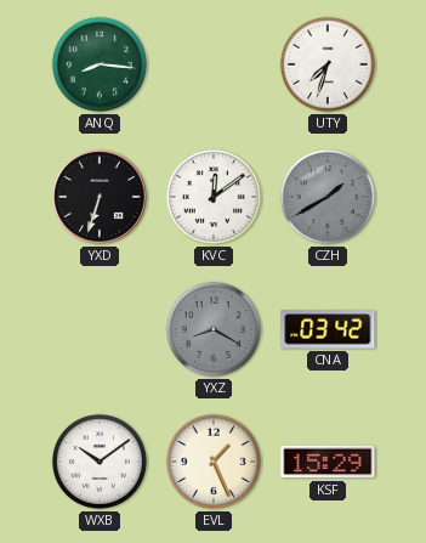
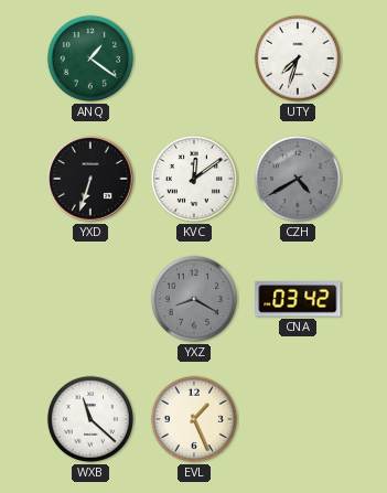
ANQ: 8:16 -> 1:21
CZH: 1:40 -> 4:40
WXB: 10:09 -> 11:22
KSF: 15:29 -> none
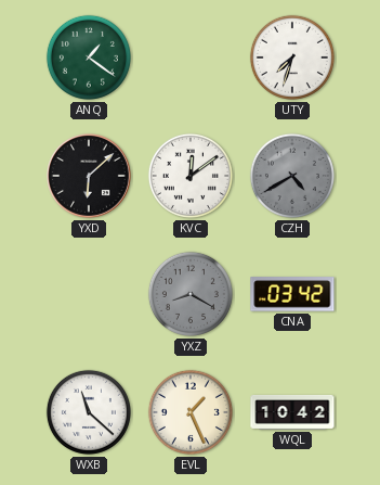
YXD: 6:33 -> 6:08
WQL: none -> 10:42
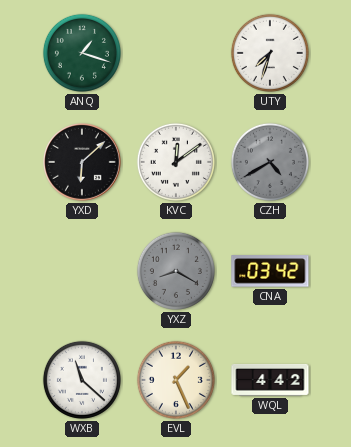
ANQ: 1:21 -> 1:18
WQL: 10:42 -> 4:42
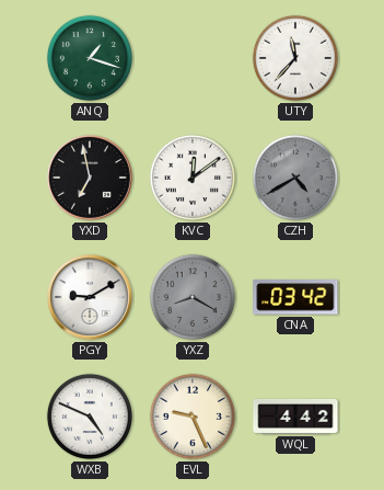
UTY: 7:33 -> 11:37
YXD: 6:08 -> 6:58
PGY: none -> 9:10
WXB: 11:22 -> 4:49
EVL: 1:26 -> 9:26
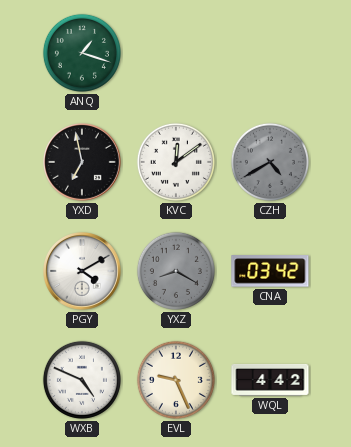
UTY: 11:37 -> none
PGY: 9:10 -> 4:10
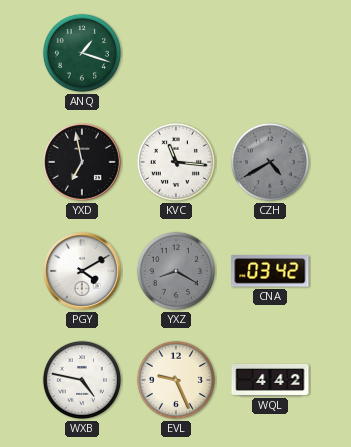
KVC: 12:09 -> 11:16
WXB: 4:49 -> 4:47
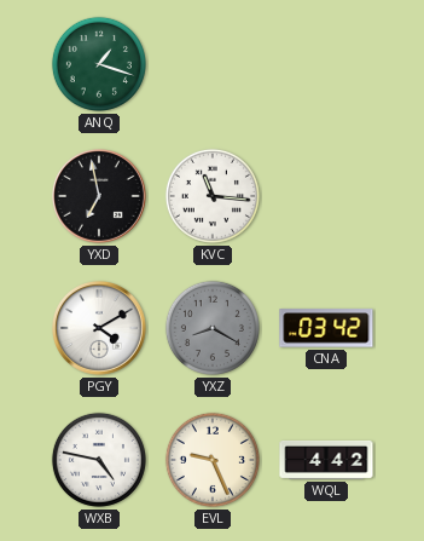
CZH: 4:40 -> none
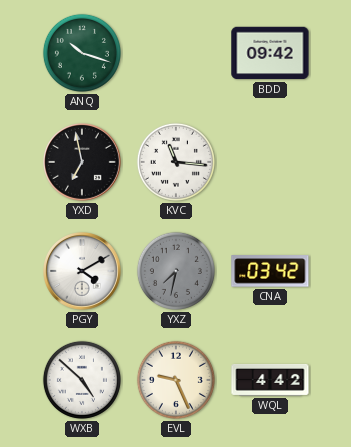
ANQ: 1:18 -> 10:18
BDD: none -> 09:42
YXZ: 8:20 -> 7:32
WXB: 4:47 -> 4:52
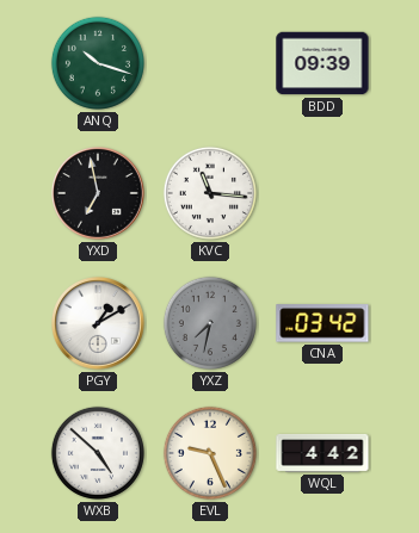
BDD: 09:42 -> 09:39
PGY: 4:10 -> 1:10
